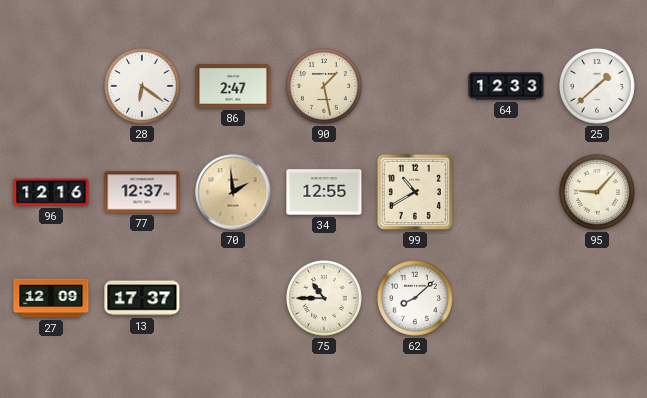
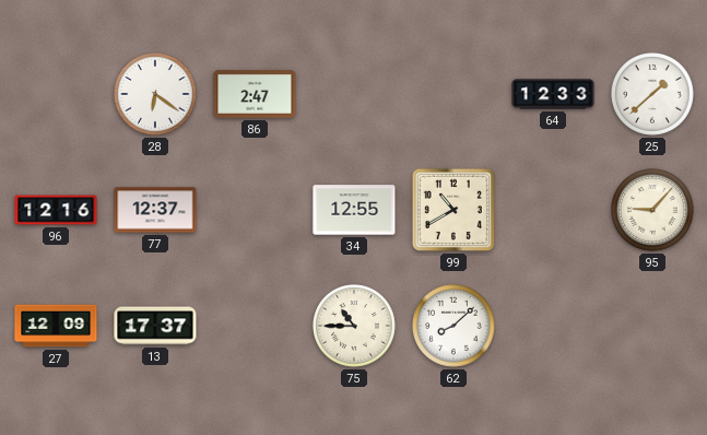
90: 1:28 -> none
70: 1:59 -> none
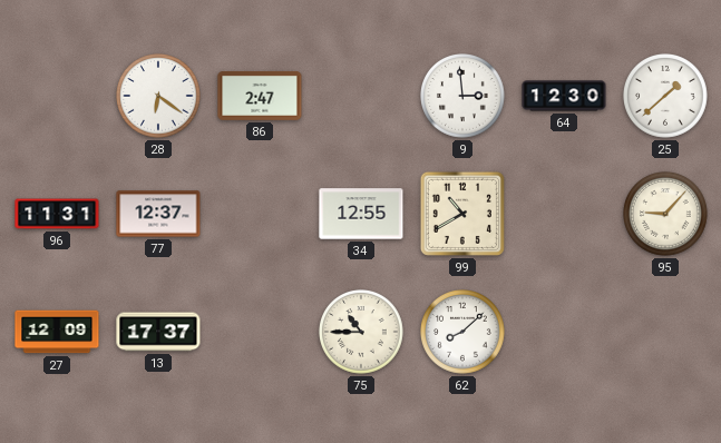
9: none -> 2:59
64: 12:33 -> 12:30
96: 12:16 -> 11:31
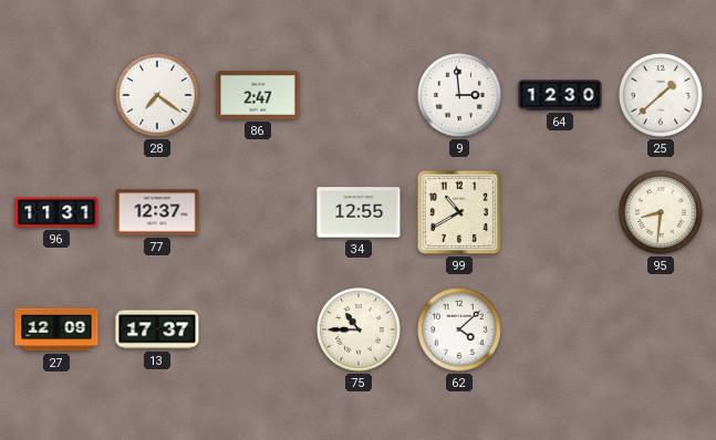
28: 6:21 -> 7:21
95: 9:07 -> 8:31
62: 8:08 -> 4:08
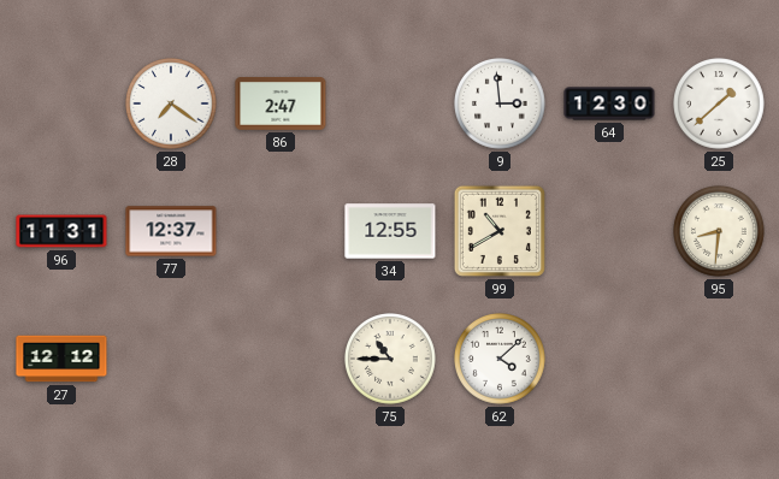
27: 12:09 -> 12:12
13: 17:37 -> none
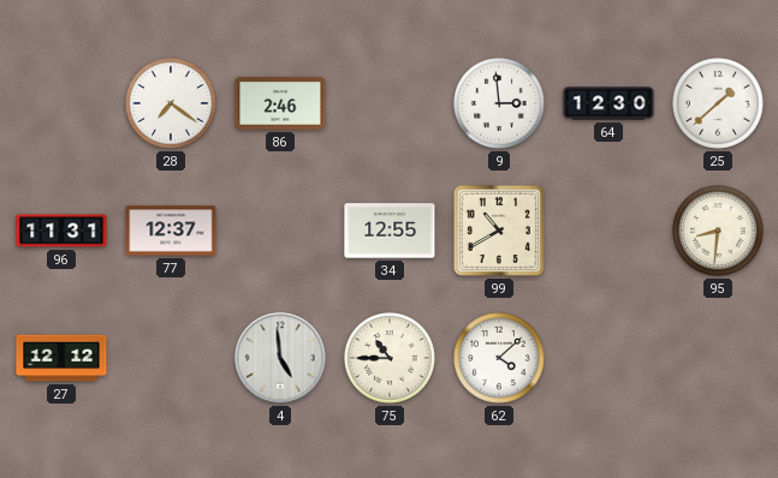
86: 2:47 -> 2:46
4: none -> 4:59
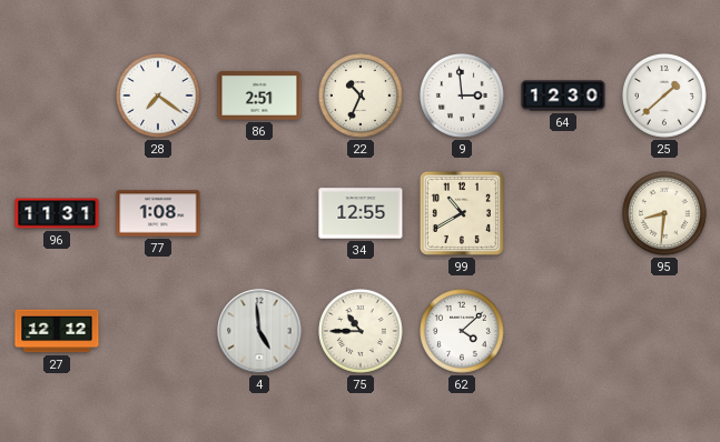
86: 2:46 -> 2:51
22: none -> 10:34
77: 12:37 -> 1:08
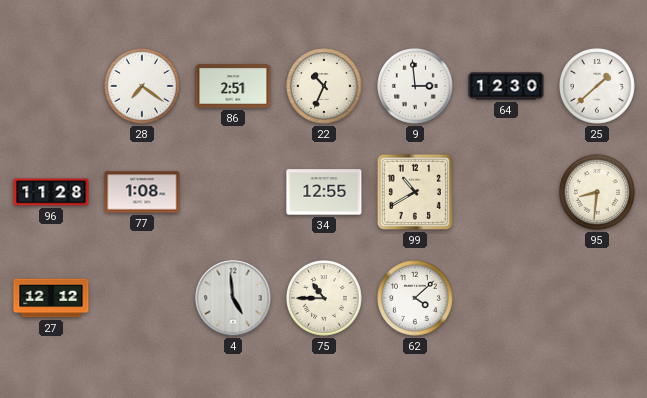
96: 11:31 -> 11:28
